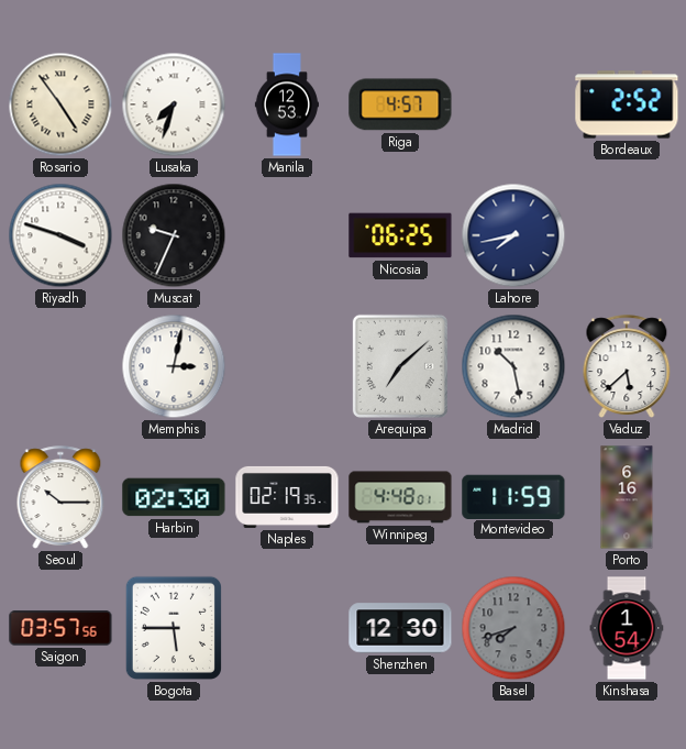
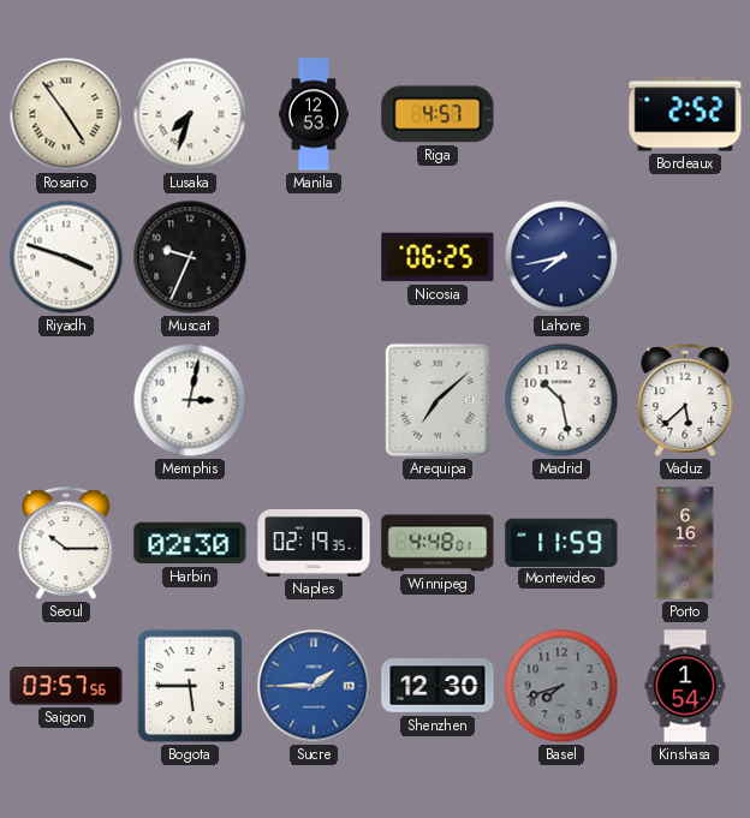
Sucre: none -> 1:45
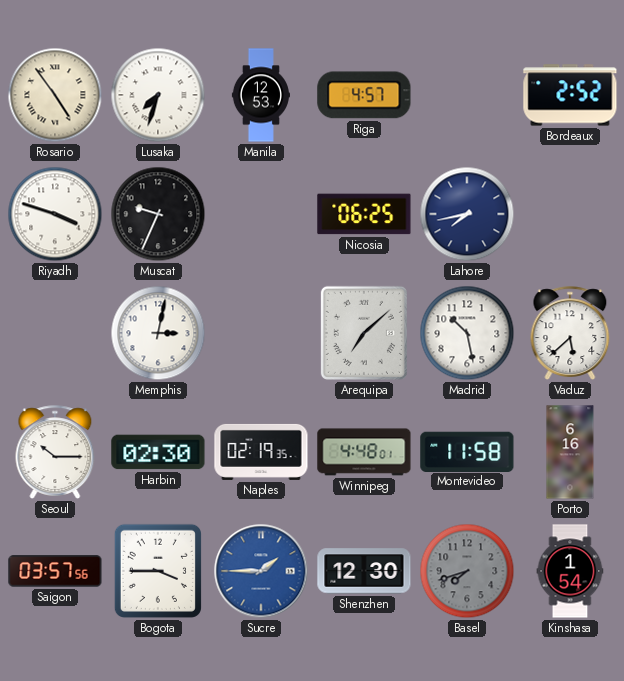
Montevideo: 11:59 -> 11:58
Bogota: 5:45 -> 3:45
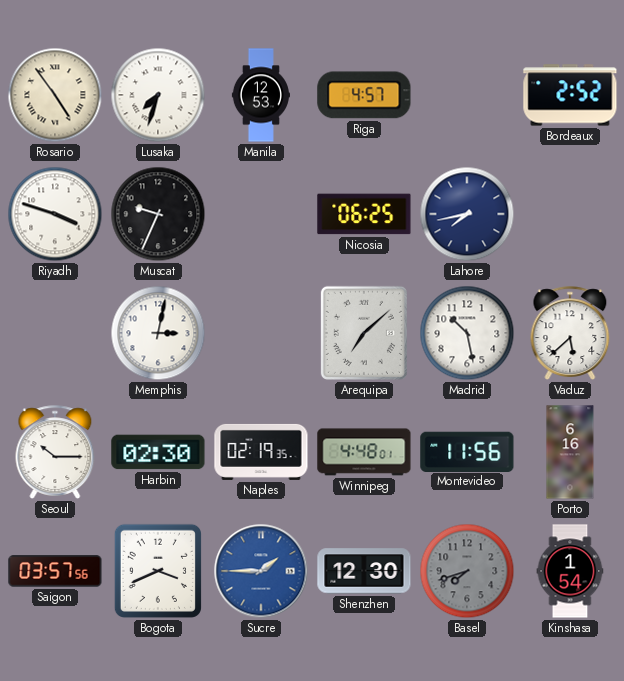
Montevideo: 11:58 -> 11:56
Bogota: 3:45 -> 3:41
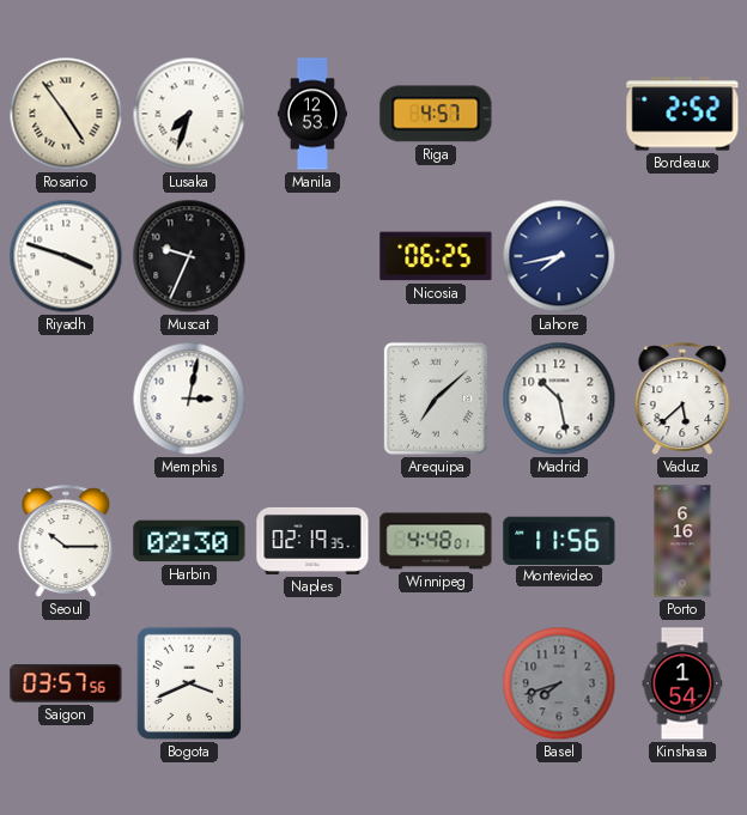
Sucre: 1:45 -> none
Shenzhen: 12:30 -> none
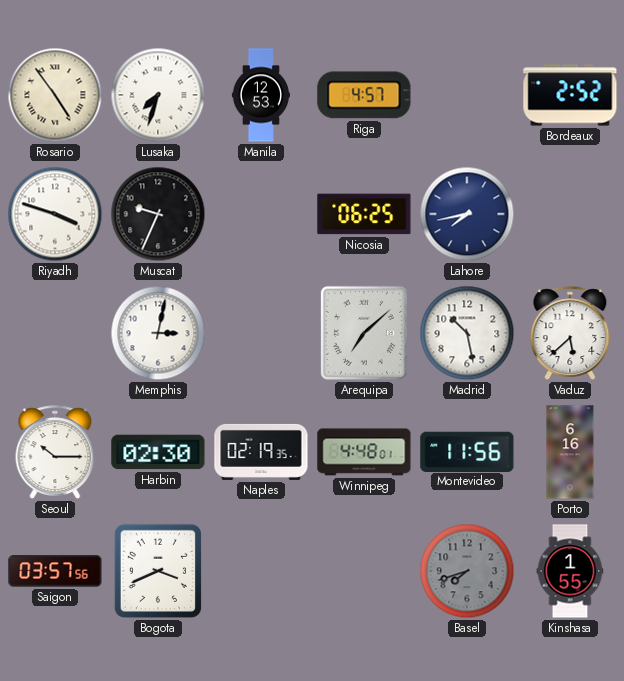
Kinshasa: 1:54 -> 1:55
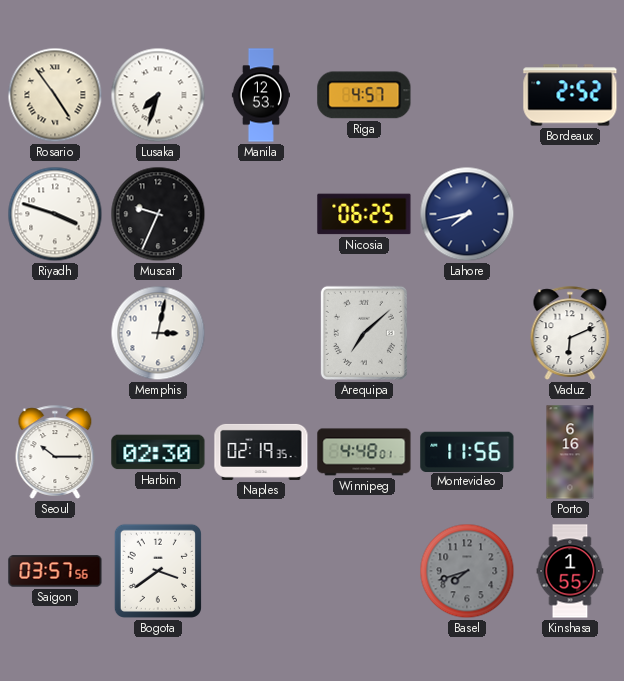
Madrid: 10:28 -> none
Vaduz: 5:38 -> 6:11
Bogota: 3:41 -> 3:39
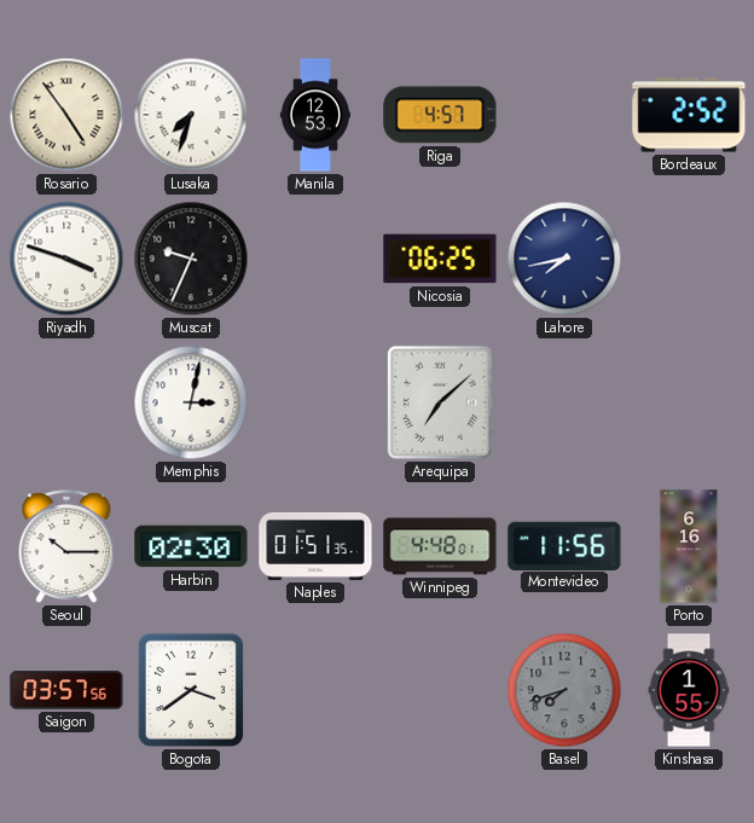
Vaduz: 6:11 -> none
Naples: 02:19 -> 01:51
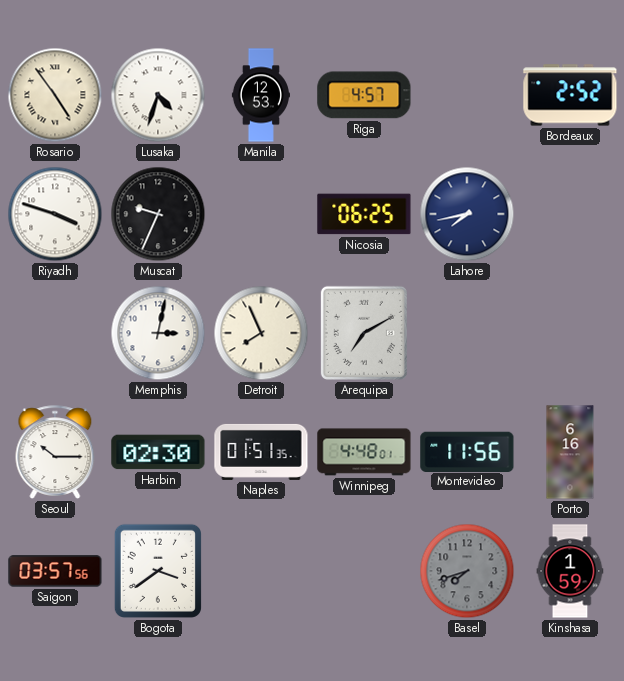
Lusaka: 7:33 -> 4:33
Detroit: none -> 7:56
Arequipa: 7:08 -> 7:10
Kinshasa: 1:55 -> 1:59
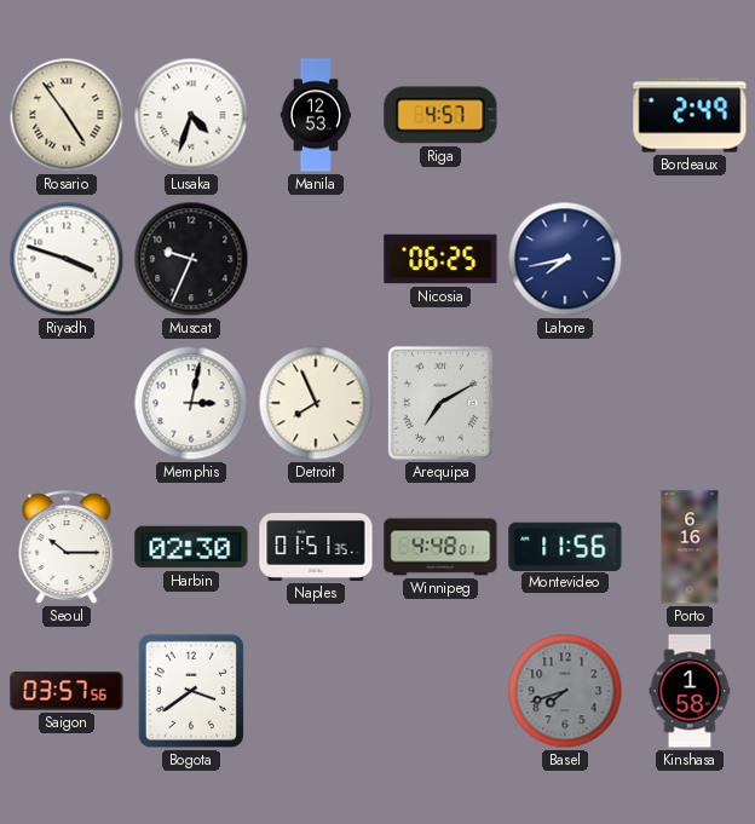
Bordeaux: 2:52 -> 2:49
Kinshasa: 1:59 -> 1:58
